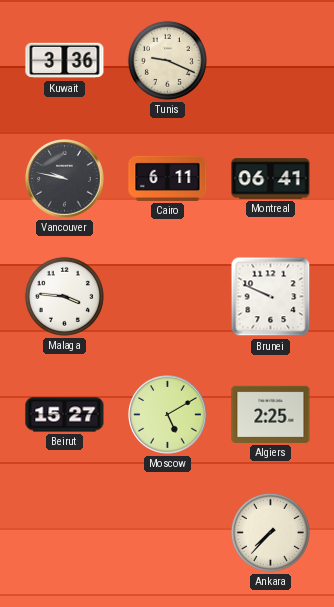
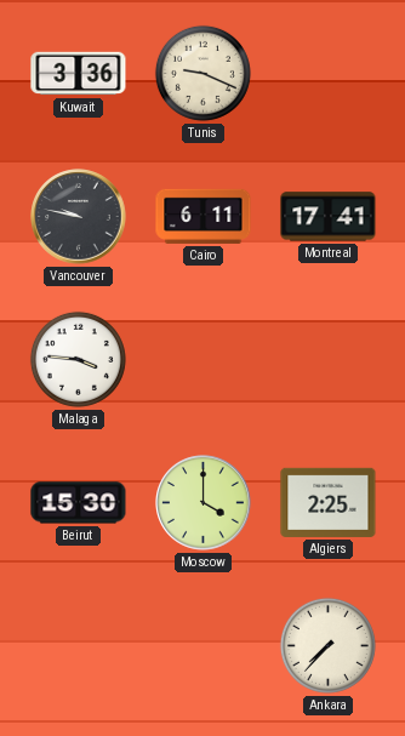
Montreal: 06:41 -> 17:41
Brunei: 9:49 -> none
Beirut: 15:27 -> 15:30
Moscow: 5:10 -> 4:00
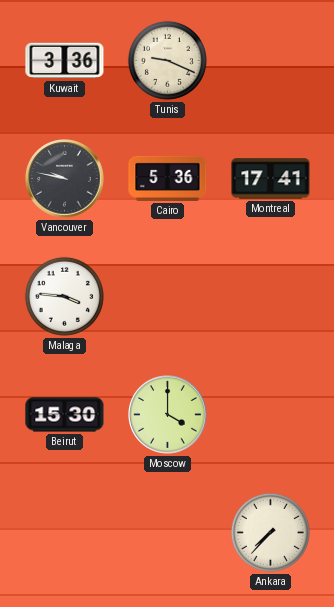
Cairo: 6:11 -> 5:36
Algiers: 2:25 -> none
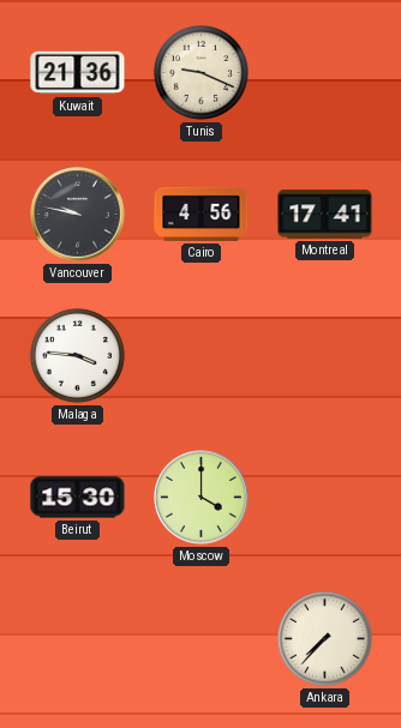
Kuwait: 3:36 -> 21:36
Cairo: 5:36 -> 4:56
